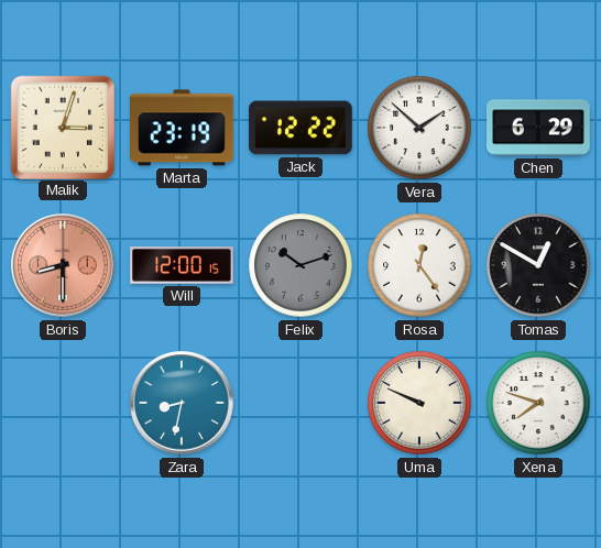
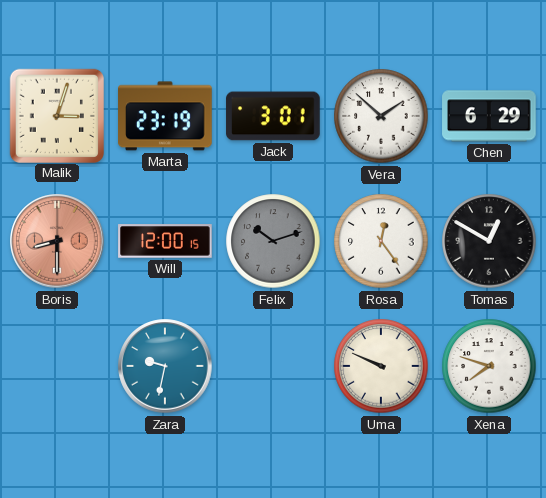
Jack: 12:22 -> 3:01
Zara: 8:32 -> 9:32
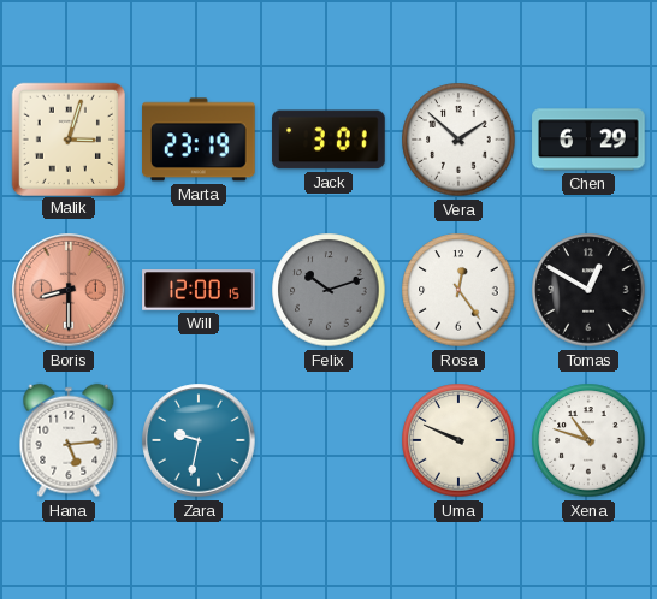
Hana: none -> 5:14
Xena: 7:48 -> 10:48
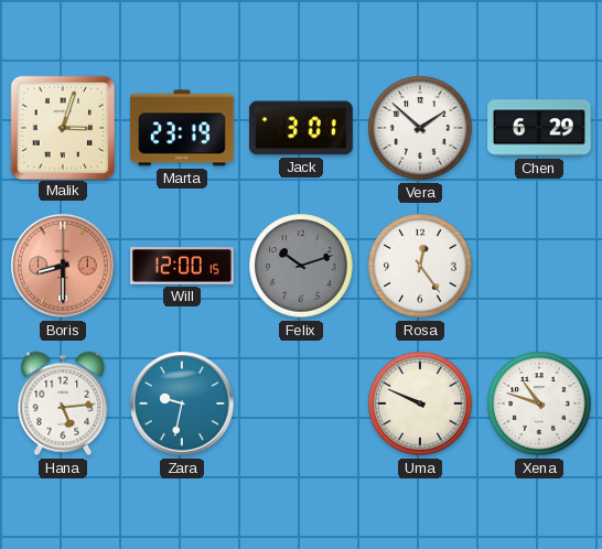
Tomas: 12:50 -> none
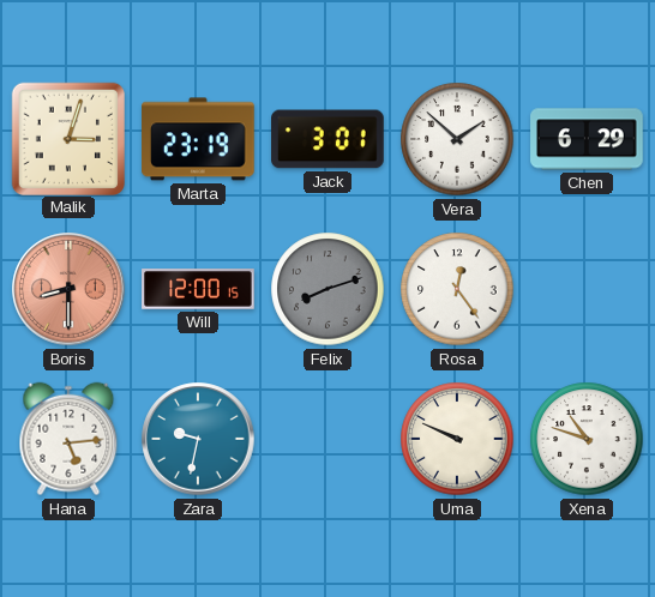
Felix: 10:12 -> 8:12
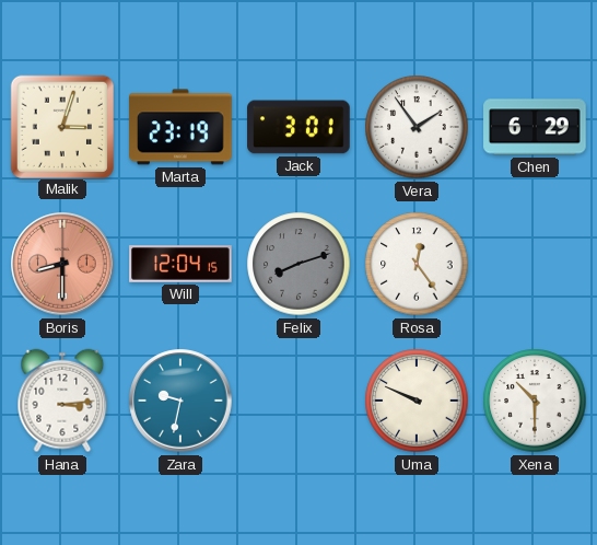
Vera: 1:52 -> 1:54
Will: 12:00 -> 12:04
Hana: 5:14 -> 3:14
Xena: 10:48 -> 10:30
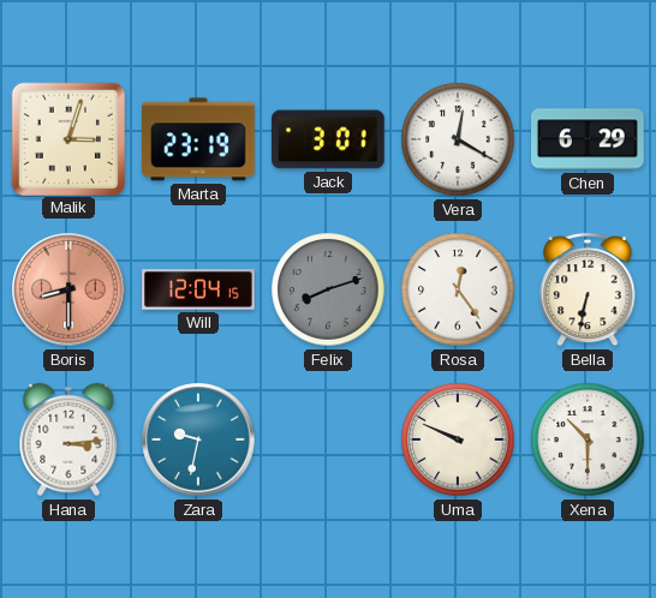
Vera: 1:54 -> 12:20
Bella: none -> 6:32
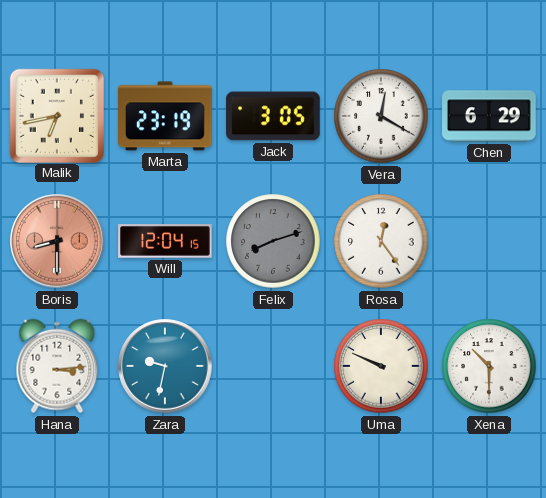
Malik: 3:03 -> 6:43
Jack: 3:01 -> 3:05
Bella: 6:32 -> none
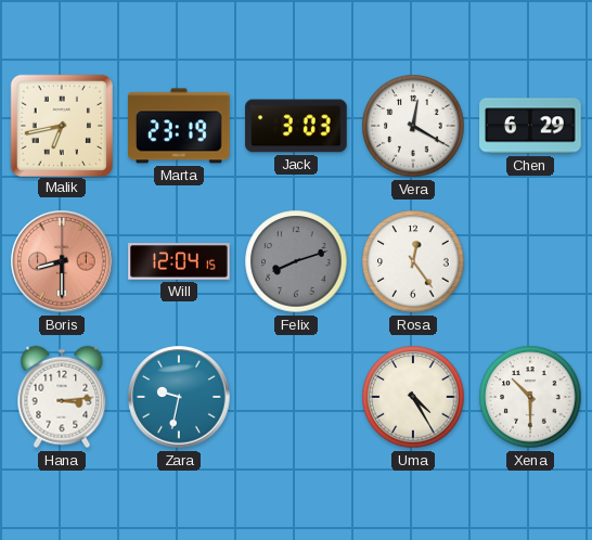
Jack: 3:05 -> 3:03
Uma: 9:49 -> 4:25
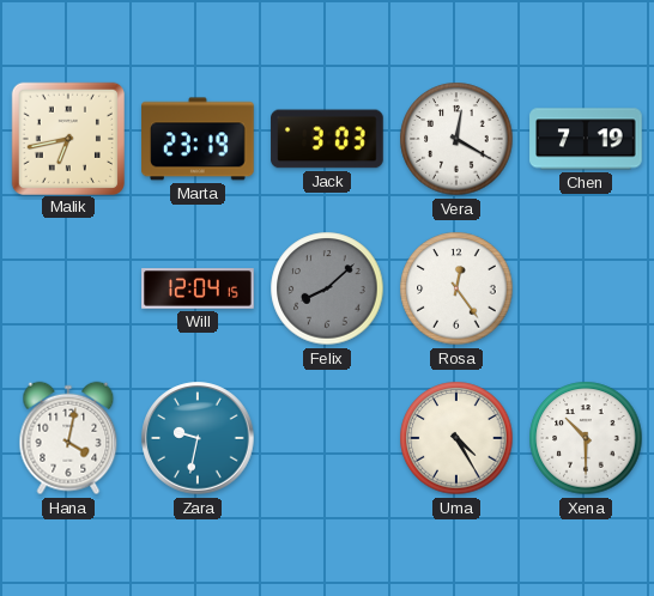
Chen: 6:29 -> 7:19
Boris: 8:30 -> none
Felix: 8:12 -> 8:08
Hana: 3:14 -> 4:02
